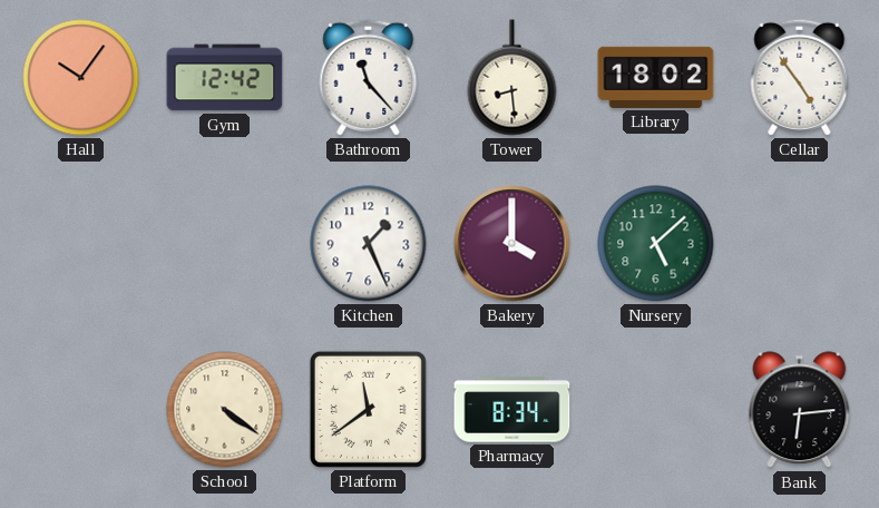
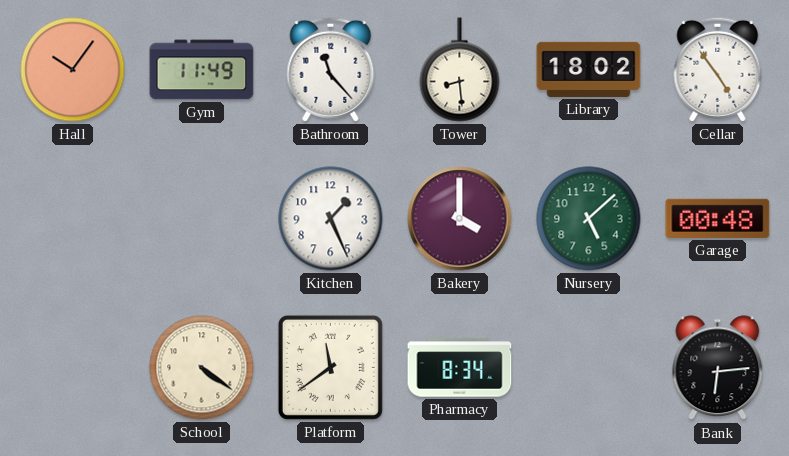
Gym: 12:42 -> 11:49
Garage: none -> 00:48
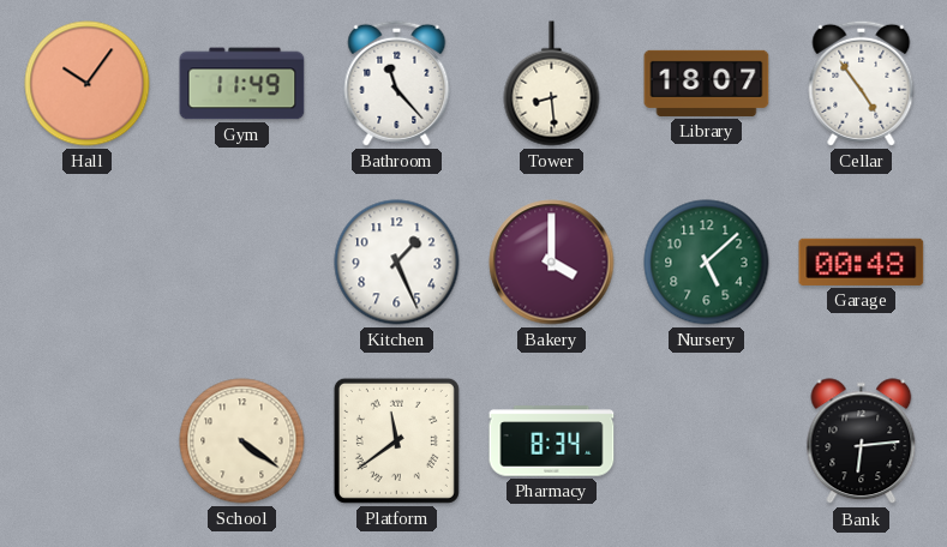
Library: 18:02 -> 18:07
